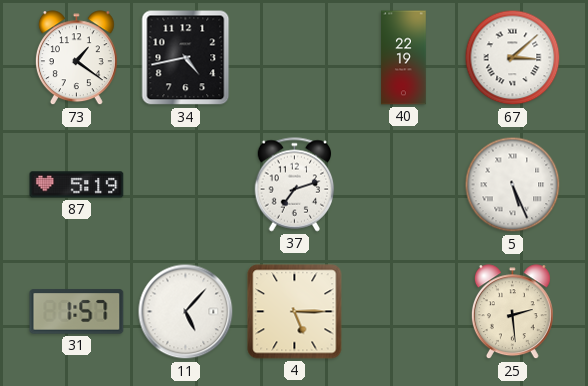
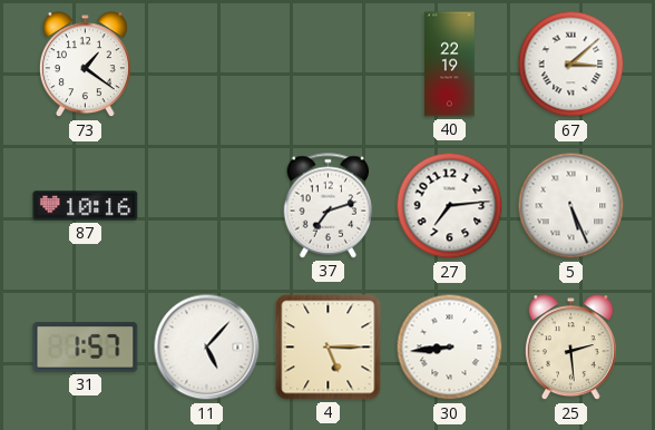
34: 4:43 -> none
87: 5:19 -> 10:16
27: none -> 7:14
30: none -> 8:44
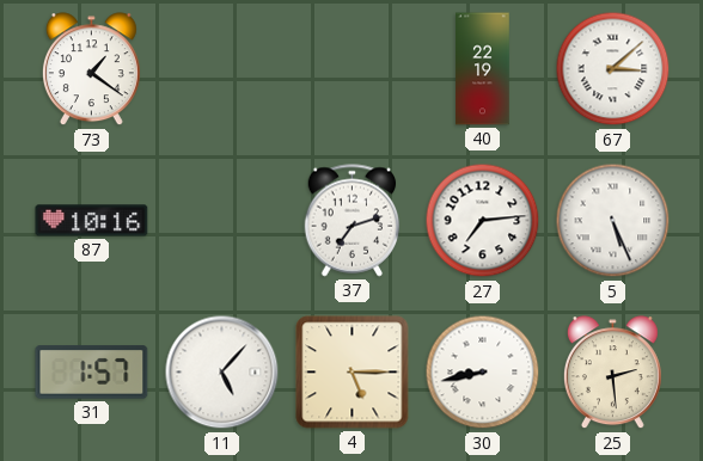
30: 8:44 -> 8:43
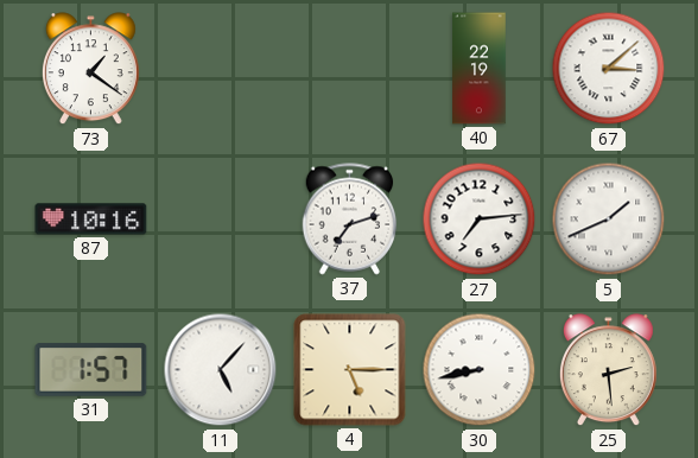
5: 5:26 -> 1:41
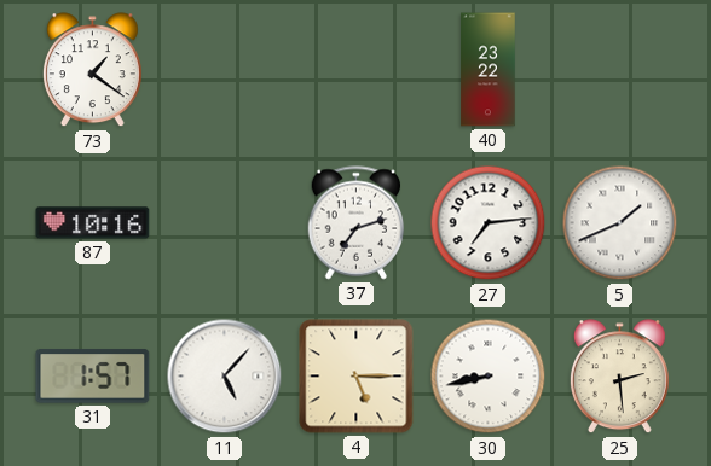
40: 22:19 -> 23:22
67: 3:08 -> none
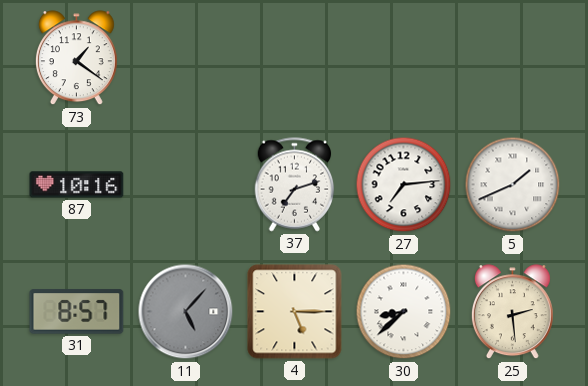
40: 23:22 -> none
31: 1:57 -> 8:57
11 dial: white -> grey
30: 8:43 -> 8:38
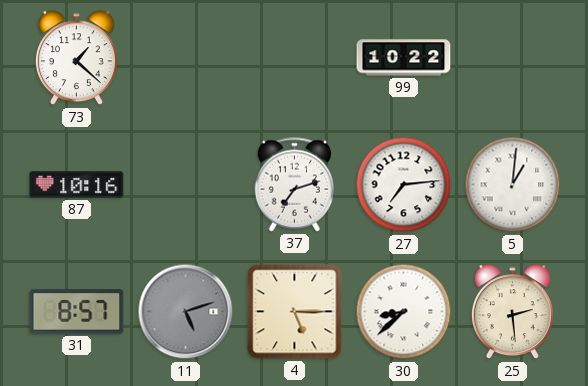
73: 1:21 -> 1:22
99: none -> 10:22
5: 1:41 -> 1:01
11: 5:07 -> 5:12
